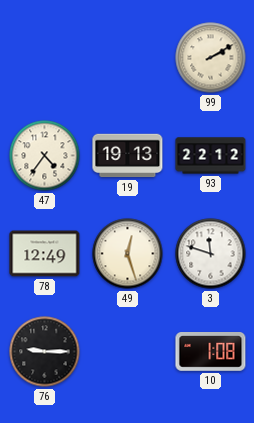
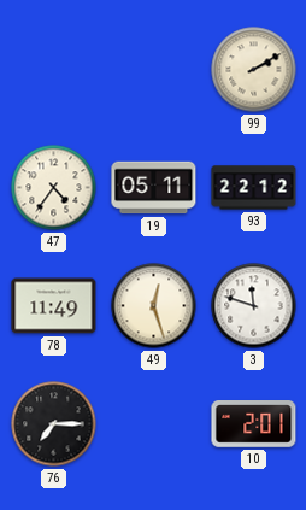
19: 19:13 -> 05:11
78: 12:49 -> 11:49
76: 9:15 -> 7:15
10: 1:08 -> 2:01
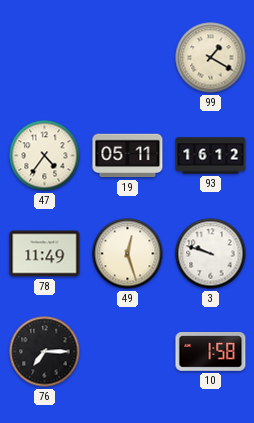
99: 2:10 -> 1:20
93: 22:12 -> 16:12
3: 11:48 -> 9:48
10: 2:01 -> 1:58
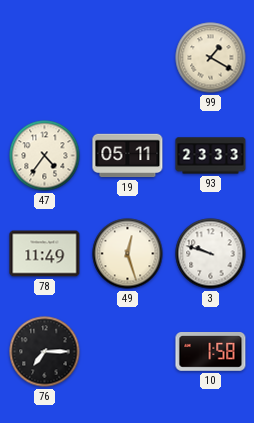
93: 16:12 -> 23:33
